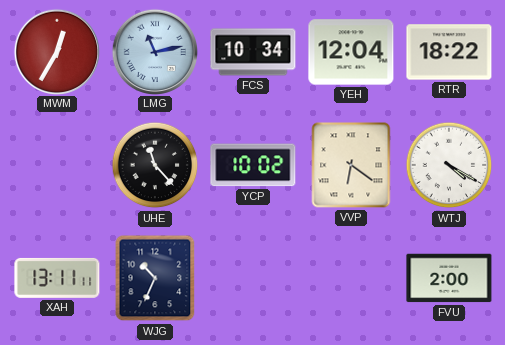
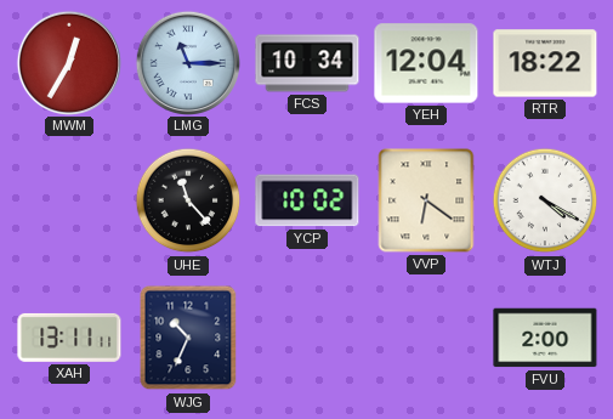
LMG: 11:13 -> 11:15
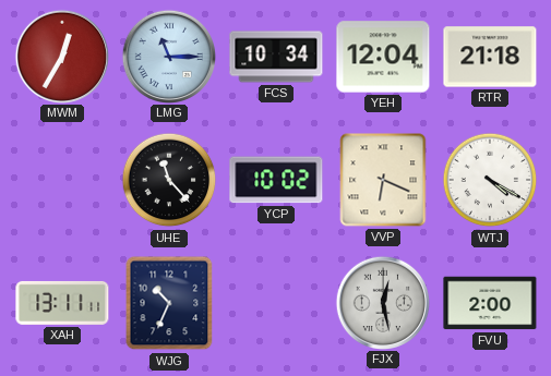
RTR: 18:22 -> 21:18
VVP: 6:21 -> 6:19
FJX: none -> 12:28
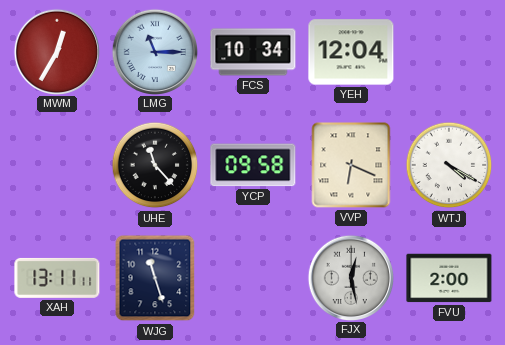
RTR: 21:18 -> none
YCP: 10:02 -> 09:58
WJG: 10:34 -> 11:27
